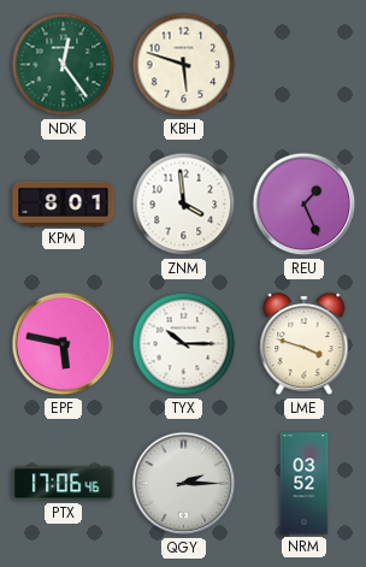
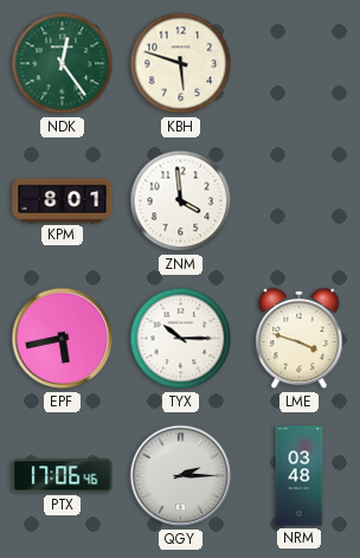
REU: 1:26 -> none
EPF: 5:47 -> 5:43
NRM: 03:52 -> 03:48
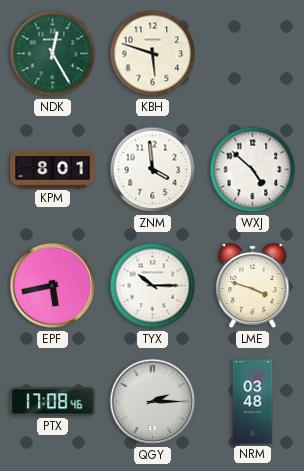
NDK: 12:24 -> 12:25
WXJ: none -> 4:52
PTX: 17:06 -> 17:08
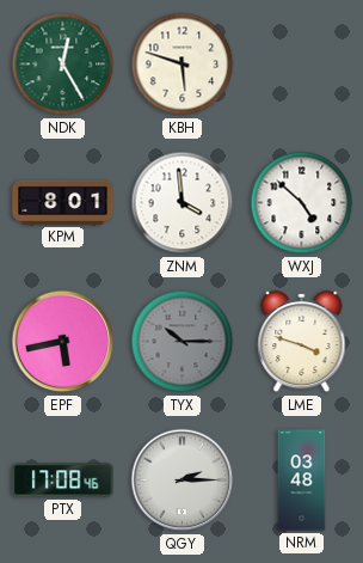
TYX dial: white -> grey
